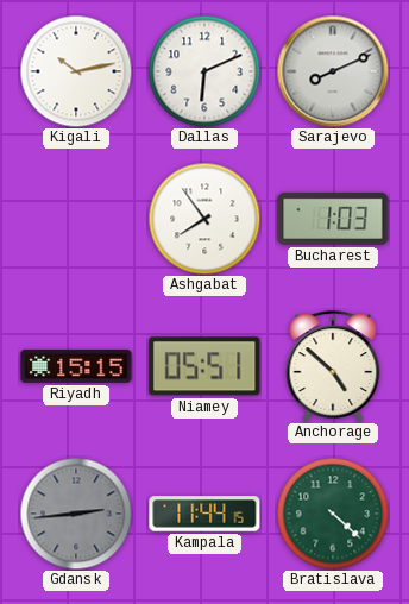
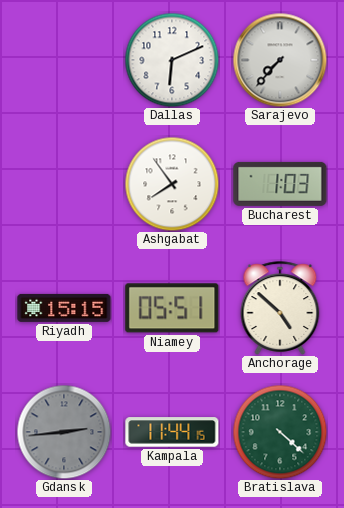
Kigali: 10:13 -> none
Sarajevo: 8:11 -> 7:37
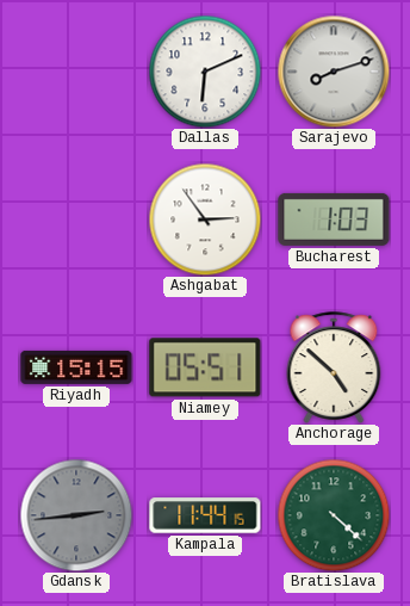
Sarajevo: 7:37 -> 8:12
Ashgabat: 7:54 -> 2:54
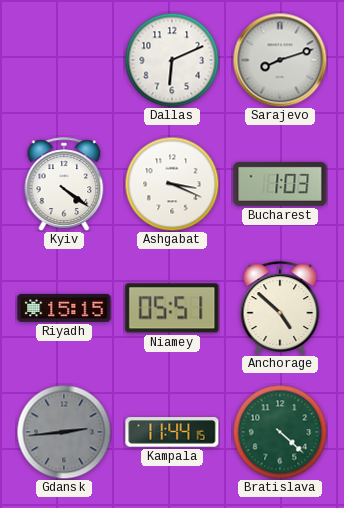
Kyiv: none -> 4:21
Ashgabat: 2:54 -> 3:19
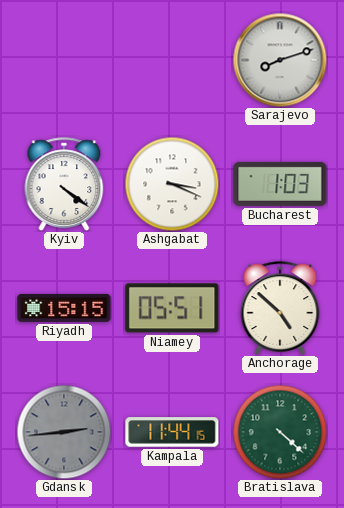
Dallas: 6:11 -> none
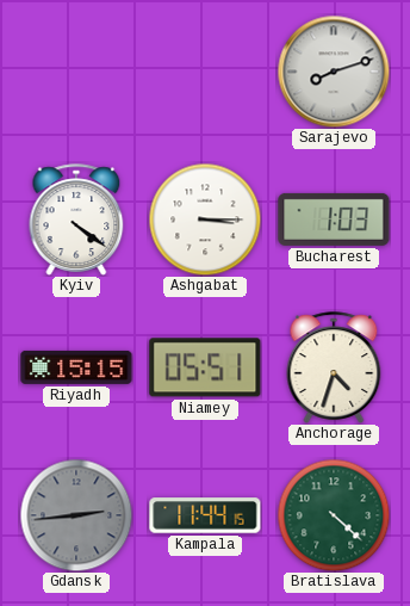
Ashgabat: 3:19 -> 3:15
Anchorage: 4:52 -> 4:33
